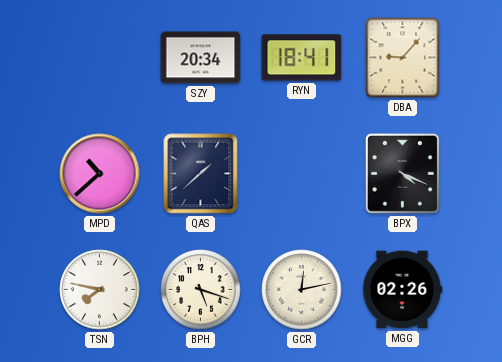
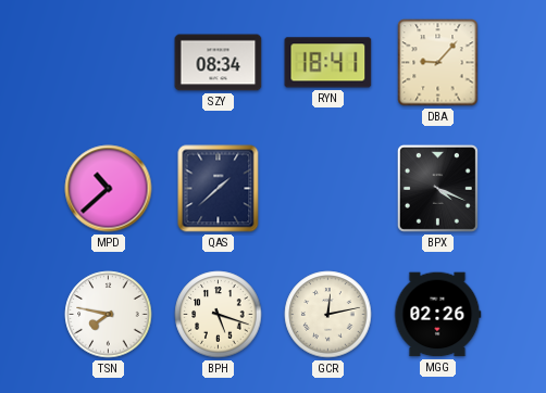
SZY: 20:34 -> 08:34
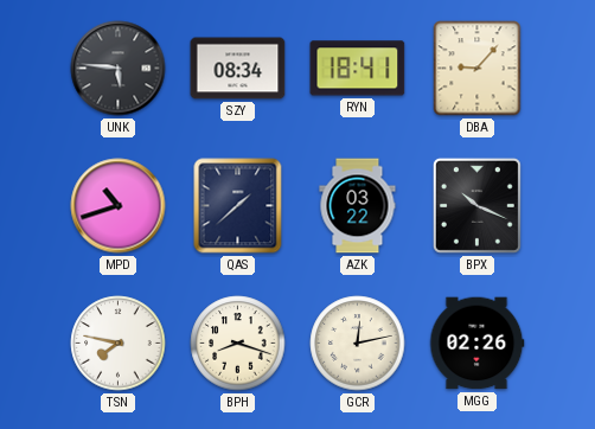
UNK: none -> 5:46
MPD: 10:38 -> 10:42
AZK: none -> 03:22
BPX: 4:19 -> 10:19
BPH: 5:18 -> 8:18
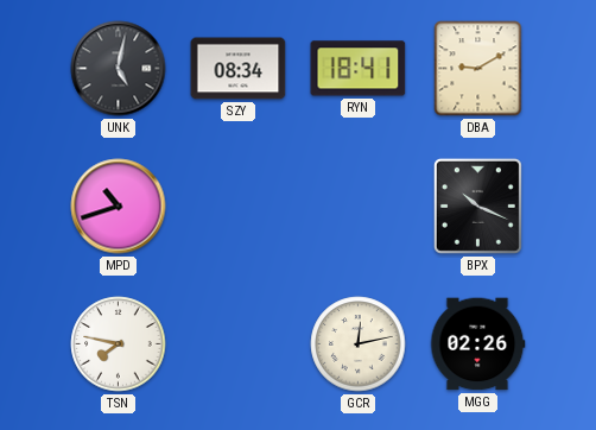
UNK: 5:46 -> 5:02
DBA: 9:07 -> 9:10
QAS: 1:38 -> none
AZK: 03:22 -> none
BPH: 8:18 -> none
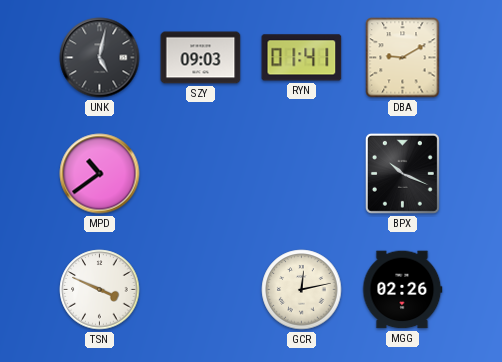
SZY: 08:34 -> 09:03
RYN: 18:41 -> 01:41
MPD: 10:42 -> 10:39
TSN: 7:47 -> 3:49
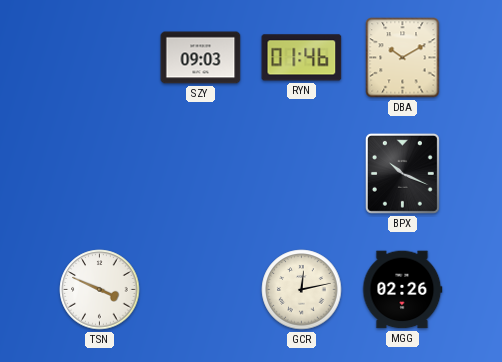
UNK: 5:02 -> none
RYN: 01:41 -> 01:46
DBA: 9:10 -> 10:10
MPD: 10:39 -> none
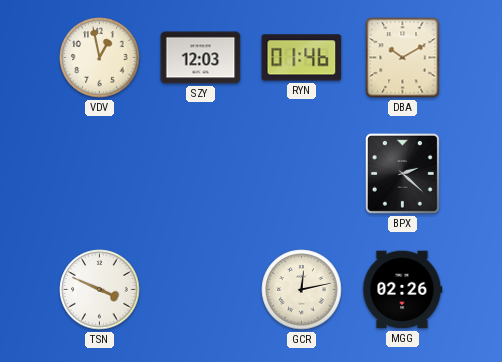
VDV: none -> 12:58
SZY: 09:03 -> 12:03
BPX: 10:19 -> 2:22
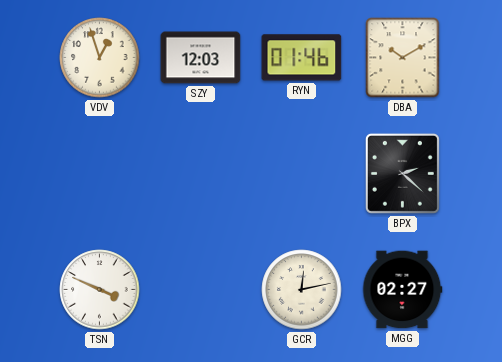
VDV: 12:58 -> 12:57
MGG: 02:26 -> 02:27
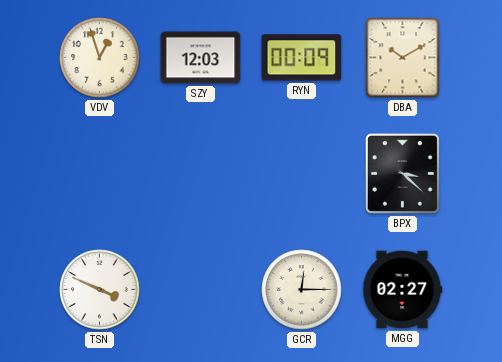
RYN: 01:46 -> 00:09
BPX: 2:22 -> 3:22
GCR: 12:13 -> 12:15
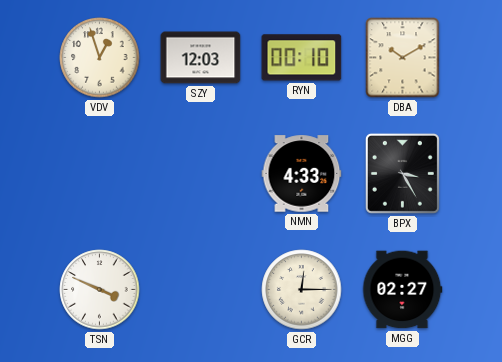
RYN: 00:09 -> 00:10
NMN: none -> 4:33
BPX: 3:22 -> 3:25
